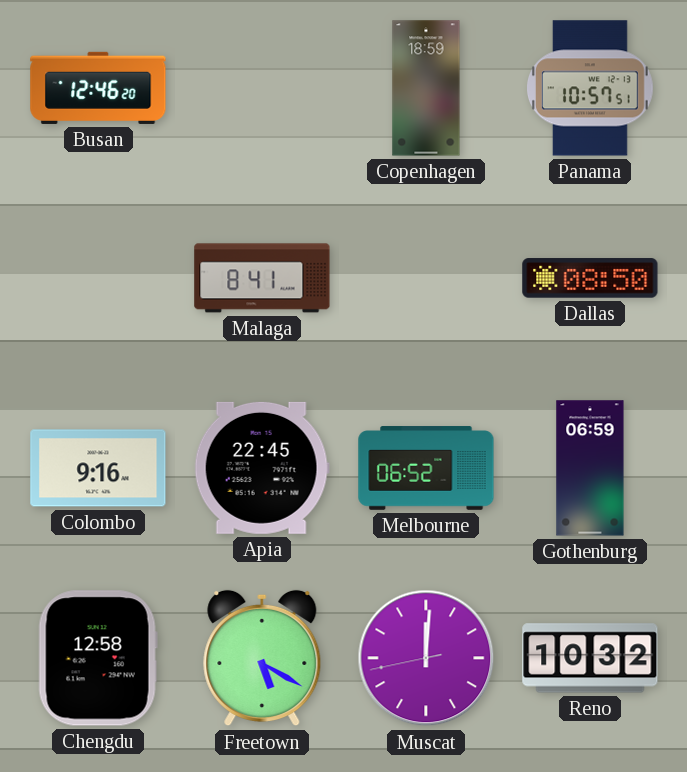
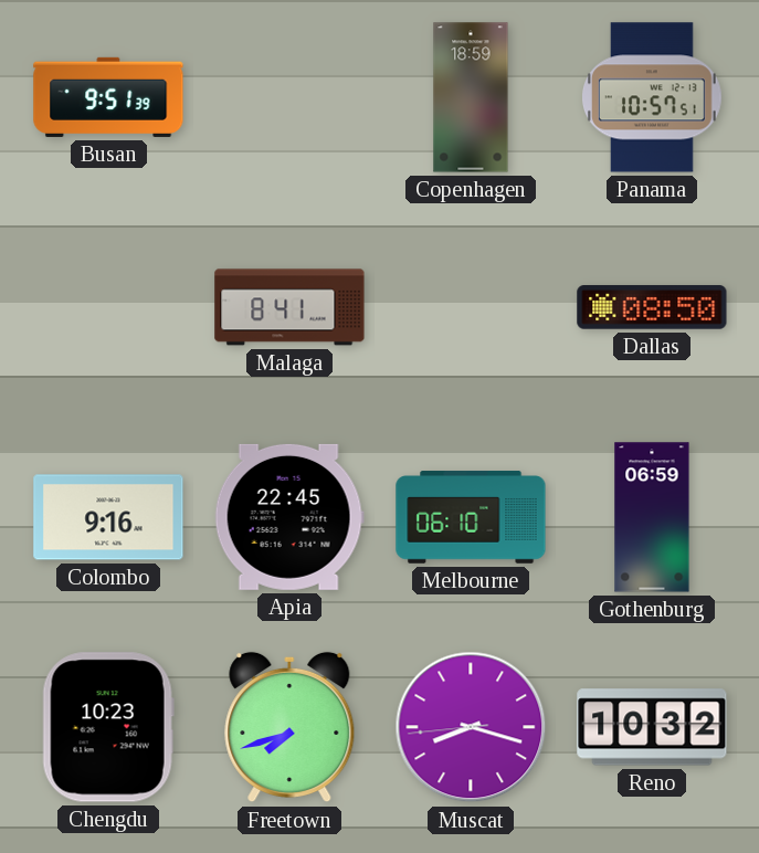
Busan: 12:46 -> 9:51
Melbourne: 06:52 -> 06:10
Chengdu: 12:58 -> 10:23
Freetown: 5:20 -> 7:42
Muscat: 12:00 -> 8:17
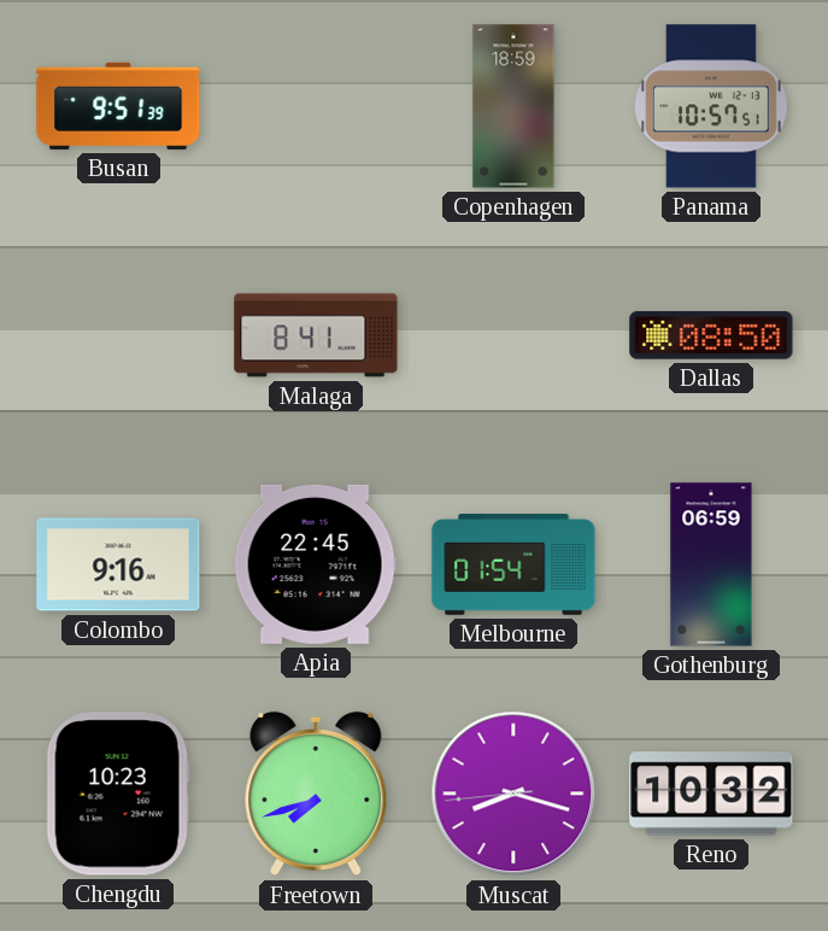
Melbourne: 06:10 -> 01:54
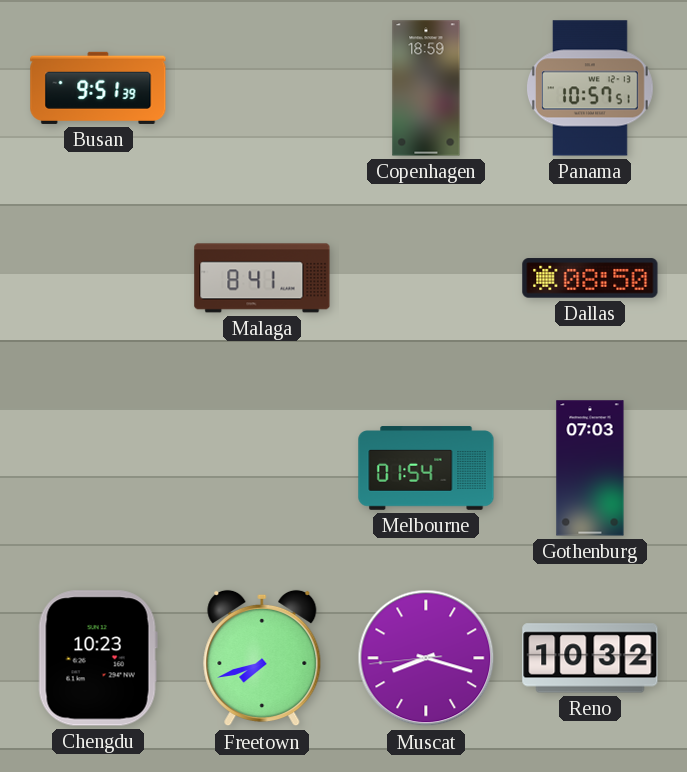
Colombo: 9:16 -> none
Apia: 22:45 -> none
Gothenburg: 06:59 -> 07:03
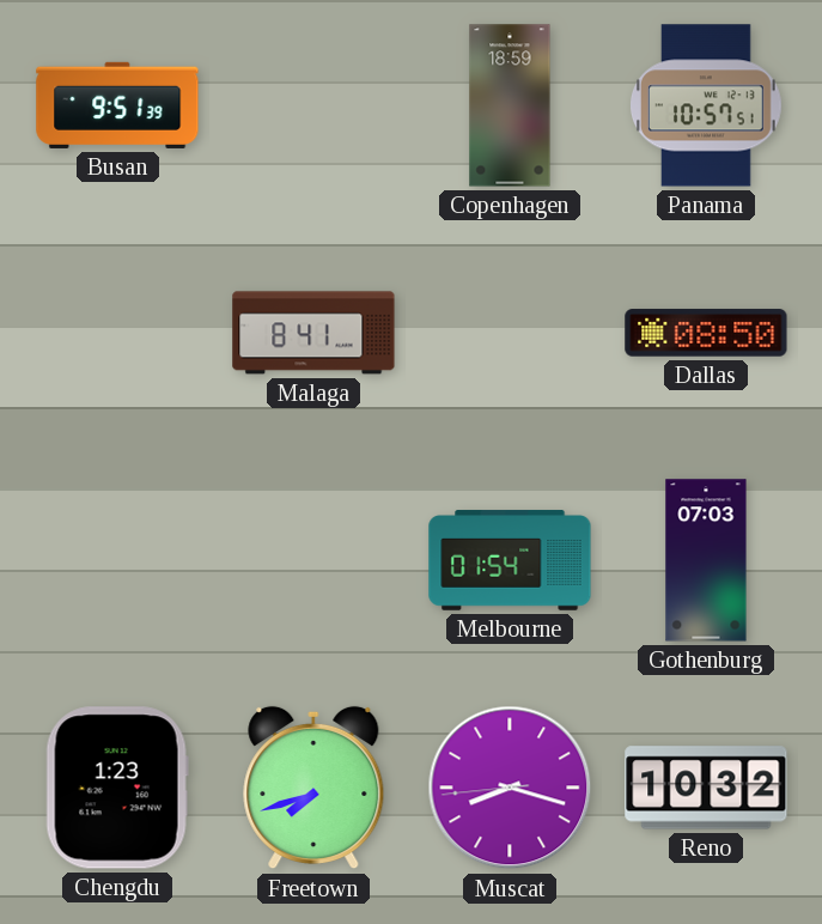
Chengdu: 10:23 -> 1:23
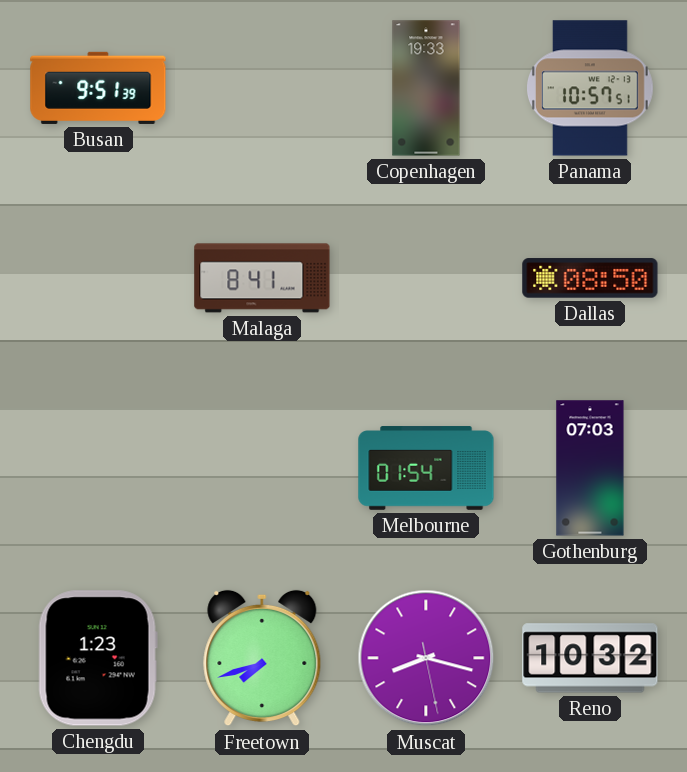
Copenhagen: 18:59 -> 19:33
Muscat: 8:17:44 -> 8:17:28
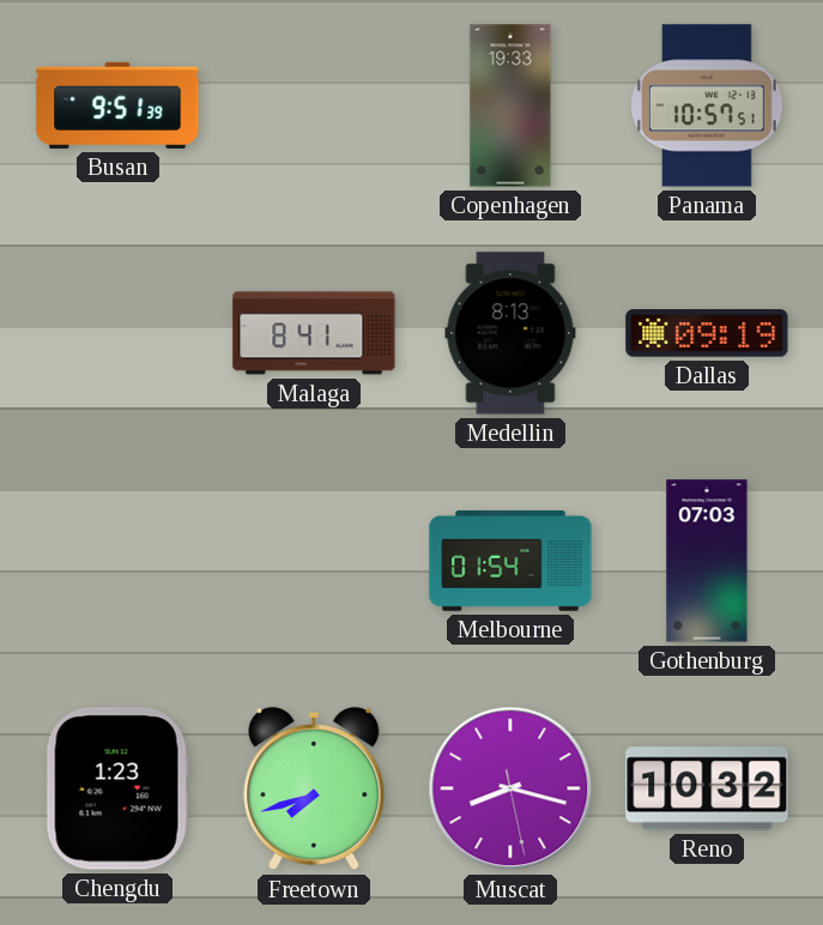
Medellin: none -> 8:13
Dallas: 08:50 -> 09:19
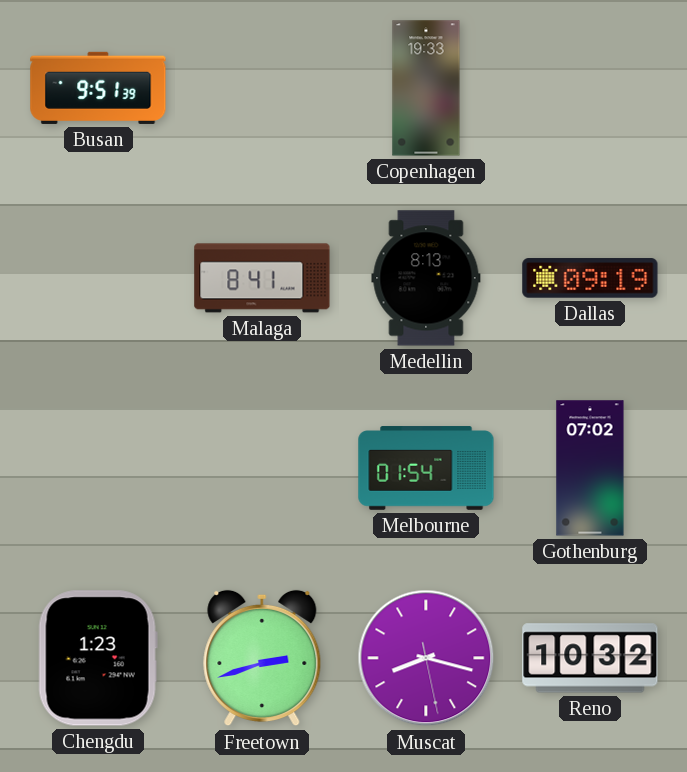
Panama: 10:57 -> none
Gothenburg: 07:03 -> 07:02
Freetown: 7:42 -> 2:42
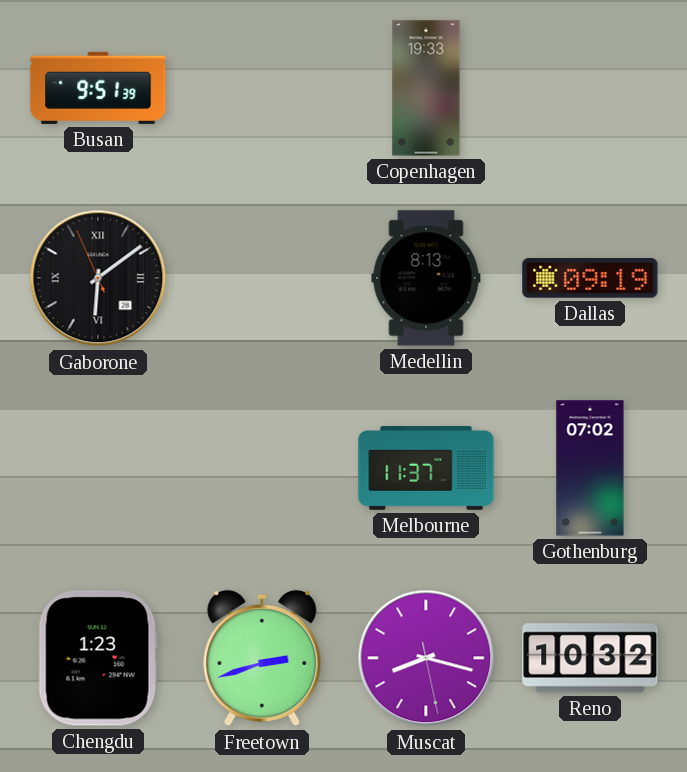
Gaborone: none -> 6:08
Malaga: 8:41 -> none
Melbourne: 01:54 -> 11:37
